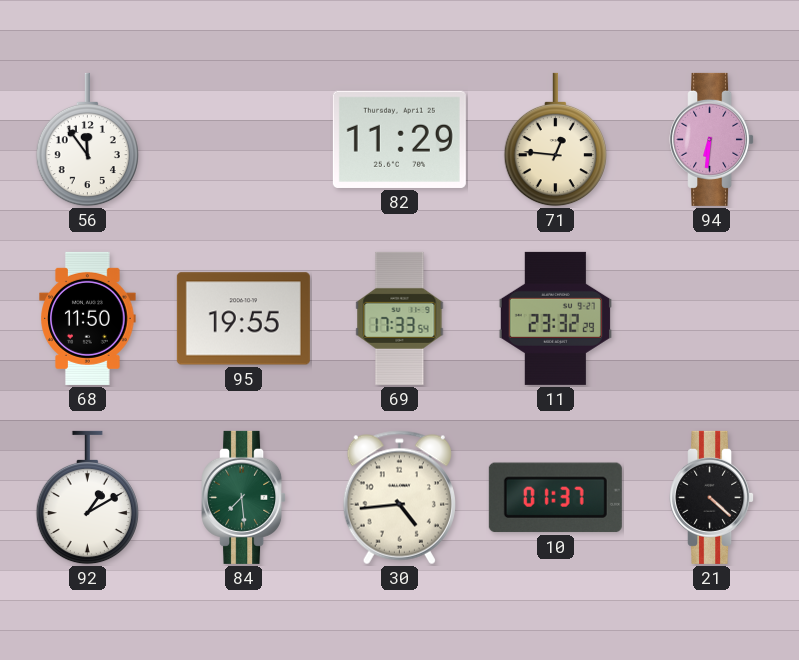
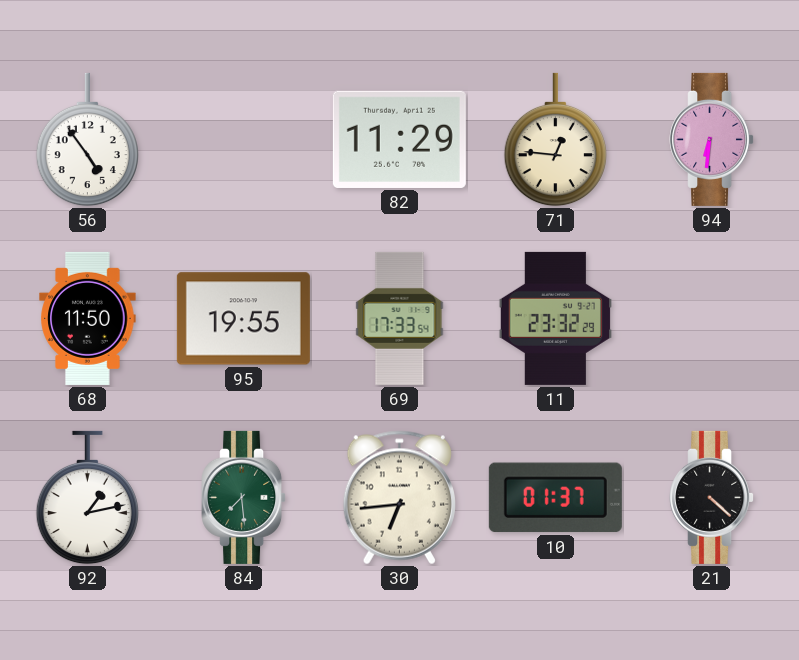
56: 11:54 -> 4:54
92: 1:10 -> 1:13
30: 4:44 -> 6:44
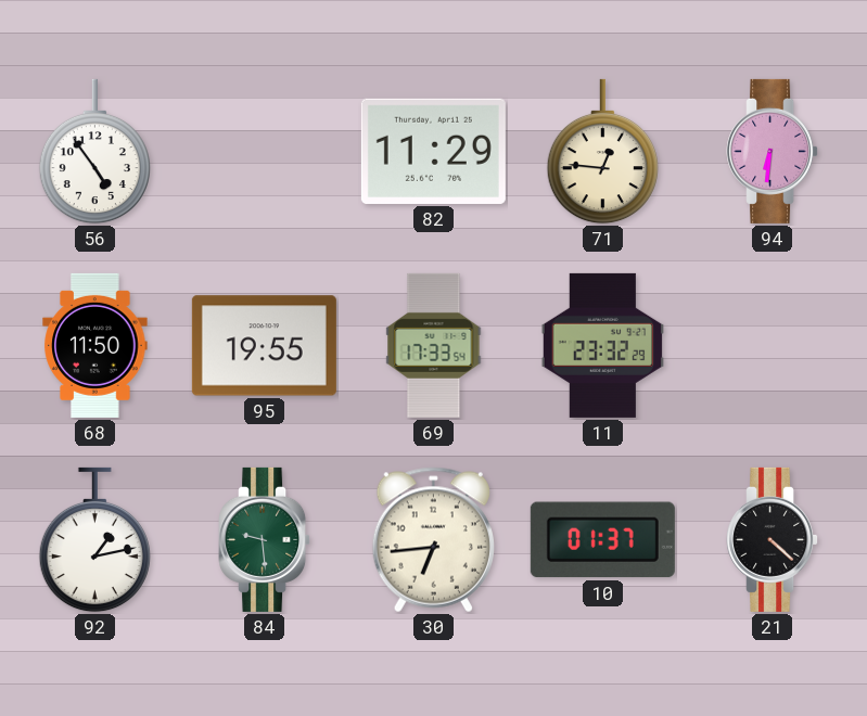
84: 7:29 -> 9:29
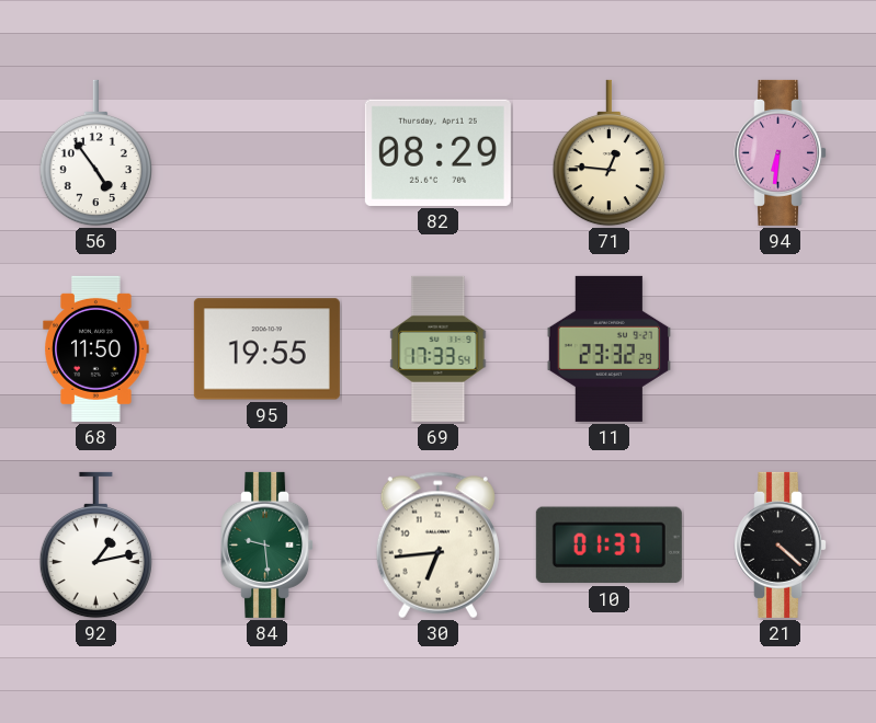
82: 11:29 -> 08:29
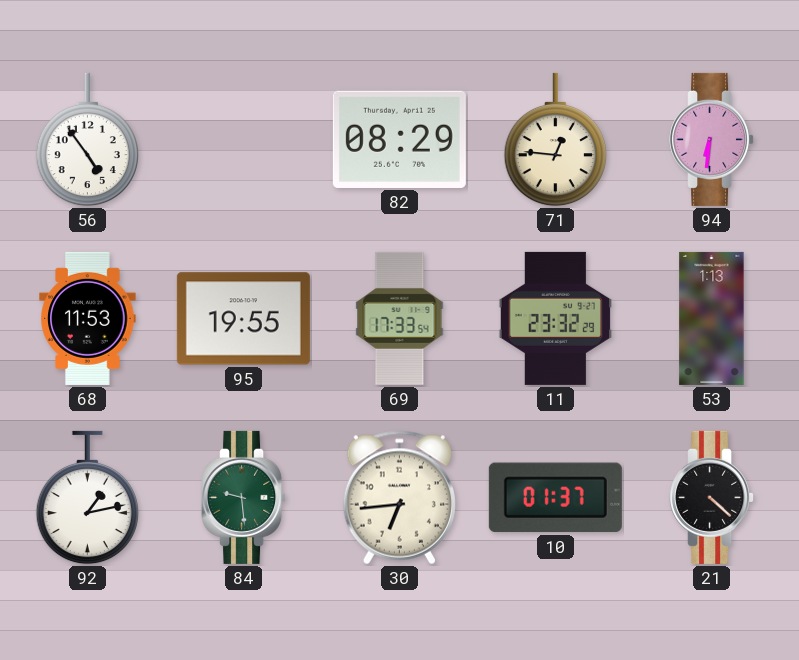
68: 11:50 -> 11:53
53: none -> 1:13
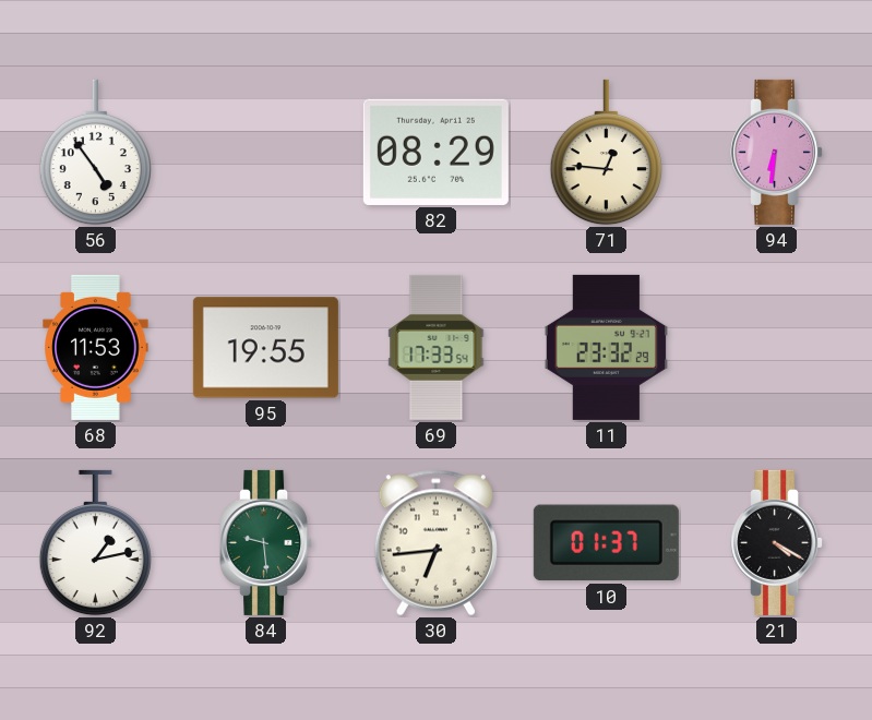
53: 1:13 -> none
21: 4:22 -> 4:20
